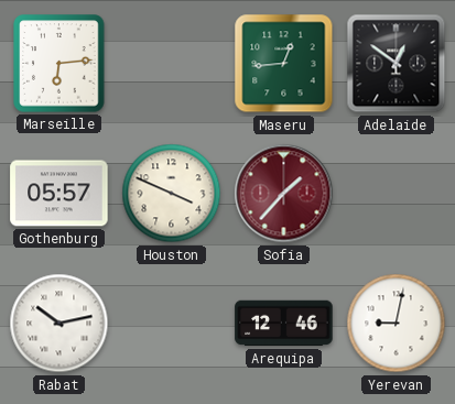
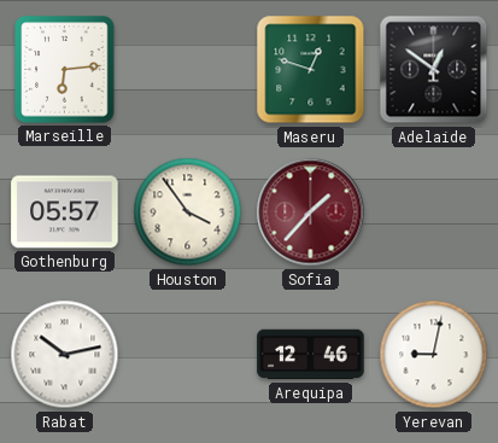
Maseru: 12:44 -> 12:48
Houston: 3:49 -> 3:54
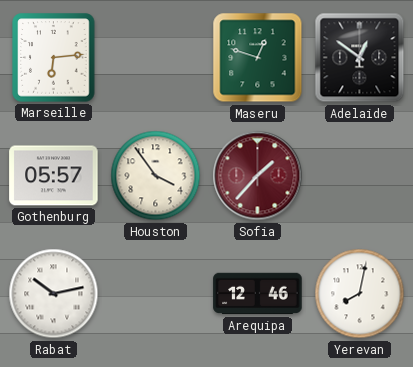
Yerevan: 9:02 -> 8:02
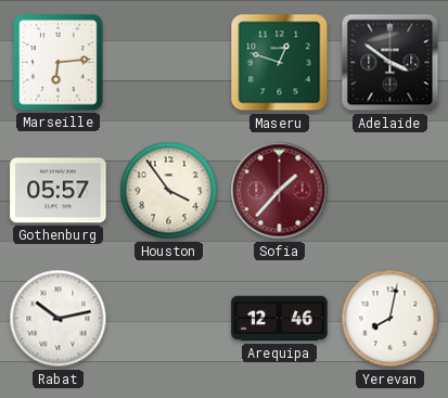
Adelaide: 12:51 -> 3:51
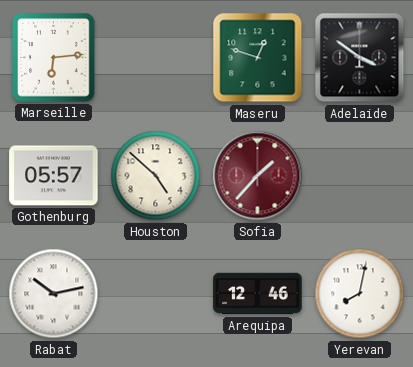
Houston: 3:54 -> 4:52
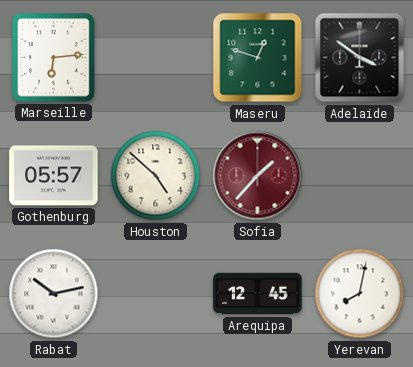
Arequipa: 12:46 -> 12:45
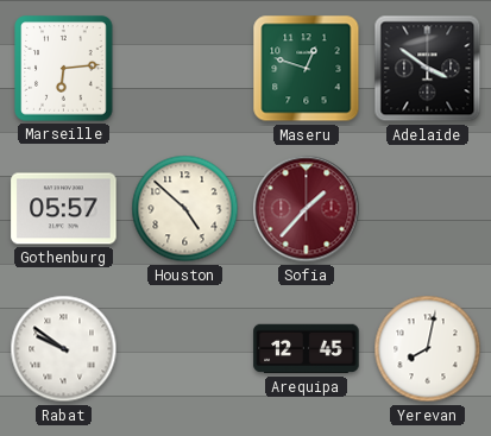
Rabat: 10:13 -> 9:51
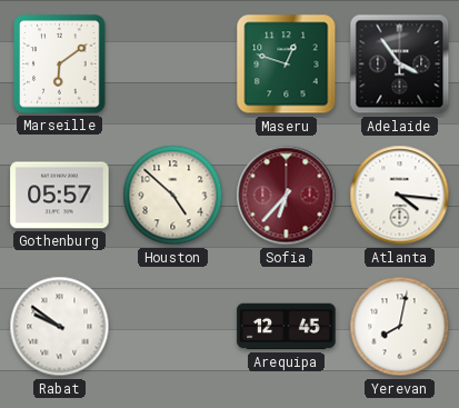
Marseille: 6:14 -> 6:09
Adelaide: 3:51 -> 3:54
Sofia: 1:37 -> 6:37
Atlanta: none -> 4:16
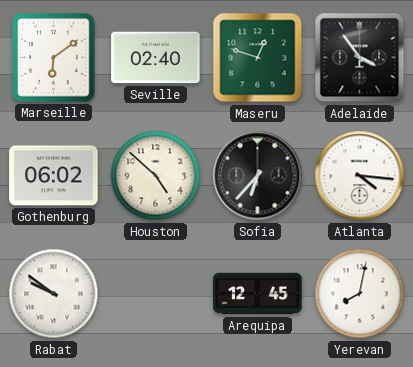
Seville: none -> 02:40
Gothenburg: 05:57 -> 06:02
Sofia dial: burgundy -> black
